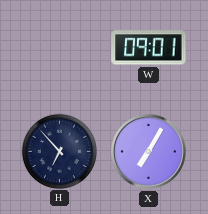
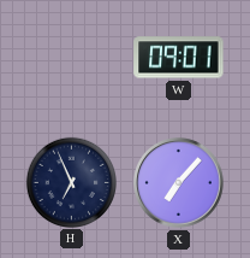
H: 6:53 -> 6:56
X: 7:05 -> 7:07
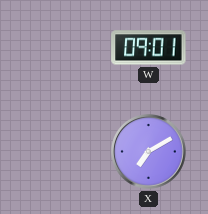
H: 6:56 -> none
X: 7:07 -> 7:10
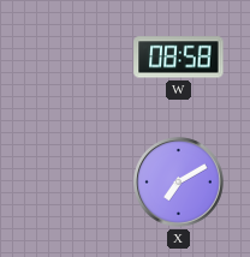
W: 09:01 -> 08:58
